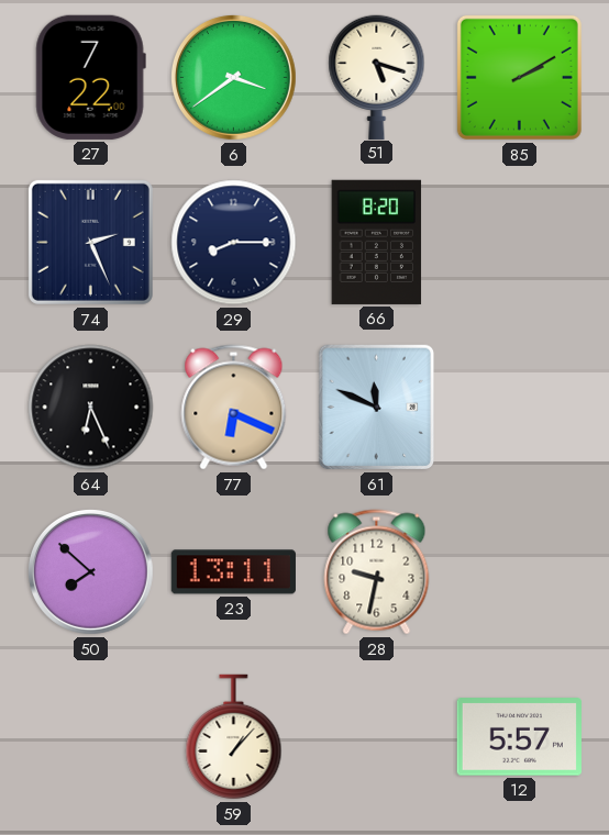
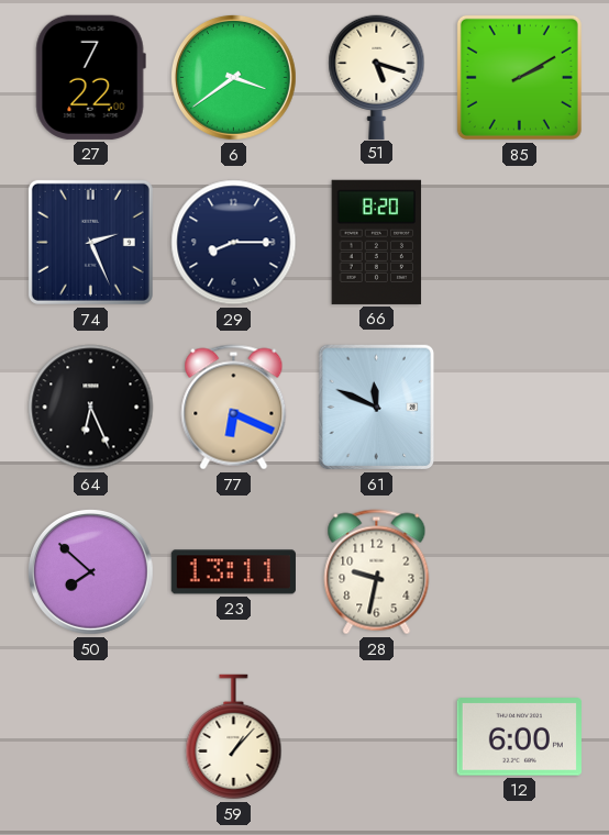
12: 5:57 -> 6:00
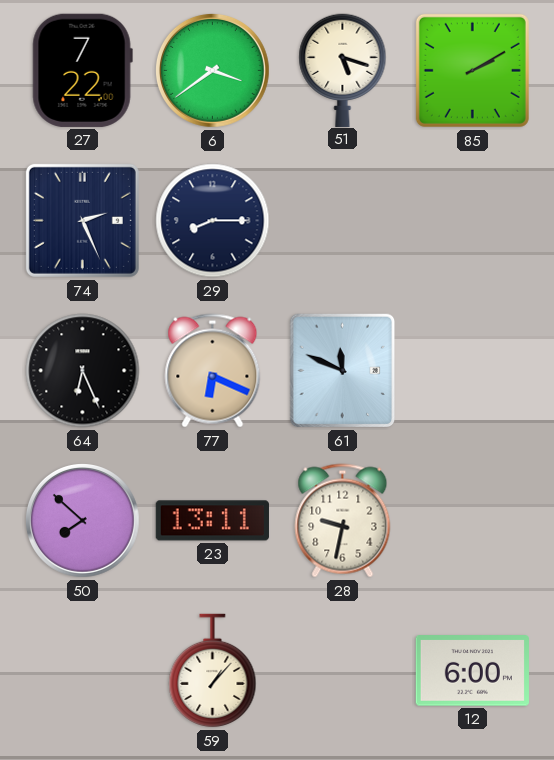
66: 8:20 -> none
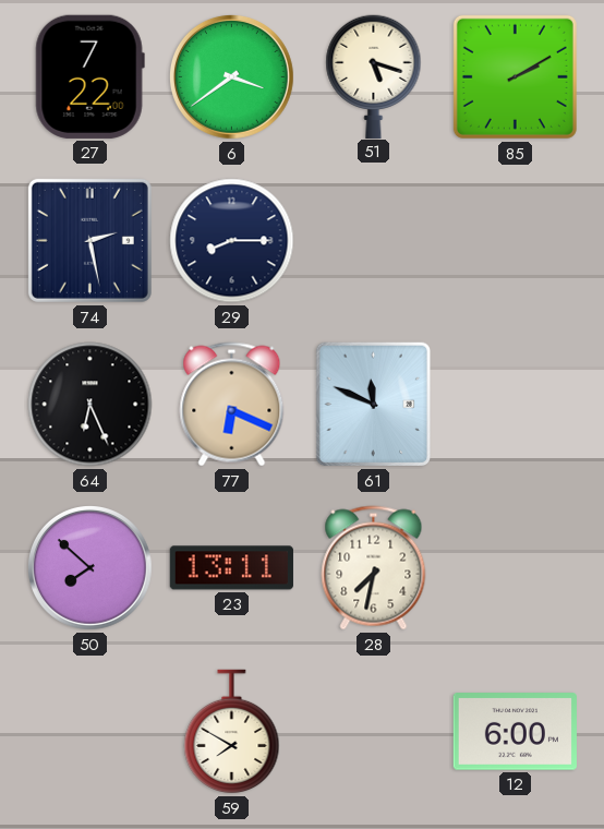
74: 2:26 -> 2:28
28: 9:32 -> 7:32
59: 1:07 -> 7:50
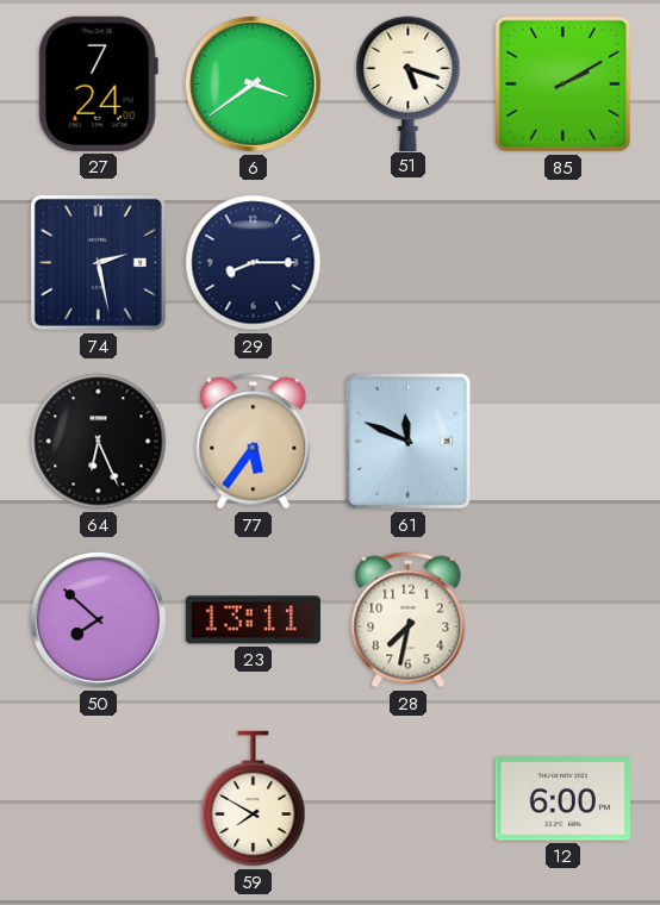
27: 7:22 -> 7:24
77: 6:19 -> 5:36
